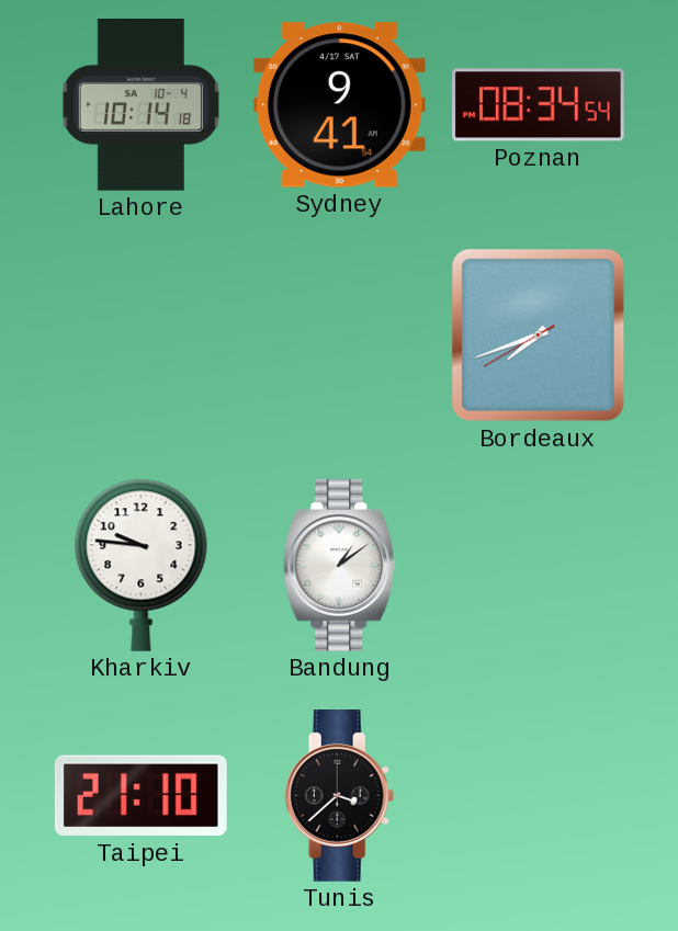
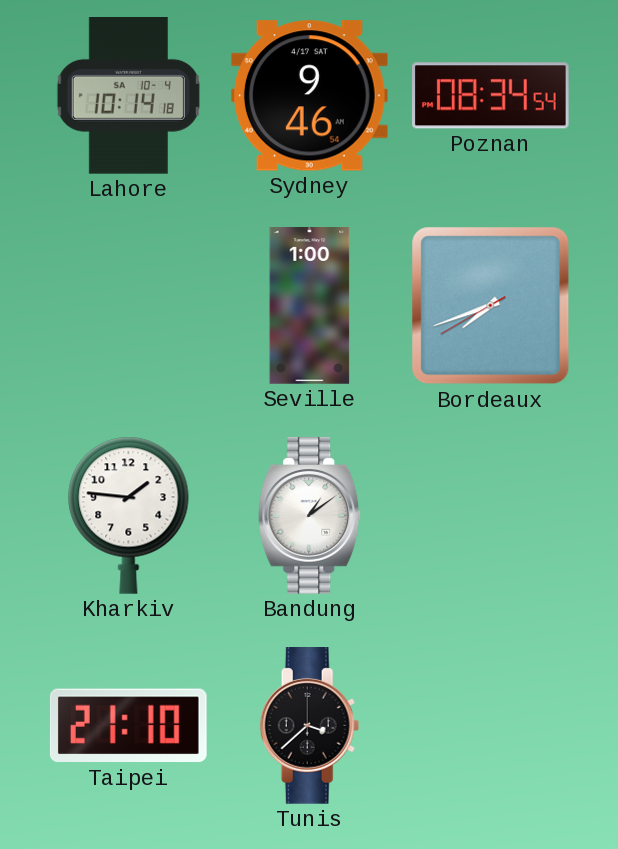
Sydney: 9:41 -> 9:46
Seville: none -> 1:00
Kharkiv: 9:46 -> 1:46
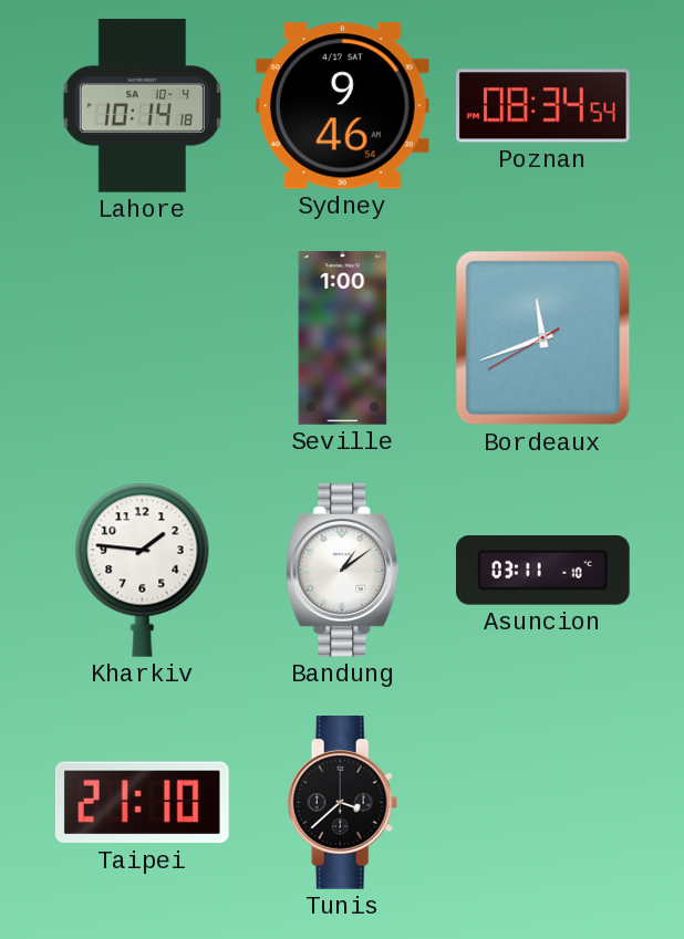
Bordeaux: 7:41 -> 11:41
Asuncion: none -> 03:11
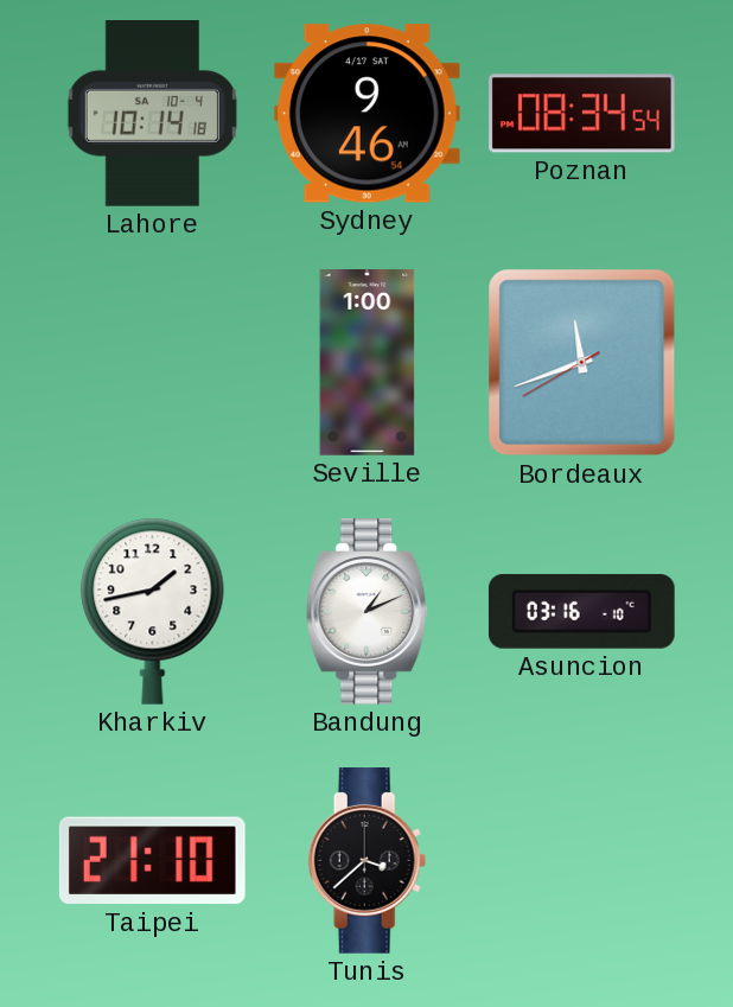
Kharkiv: 1:46 -> 1:43
Bandung: 1:09 -> 1:11
Asuncion: 03:11 -> 03:16
